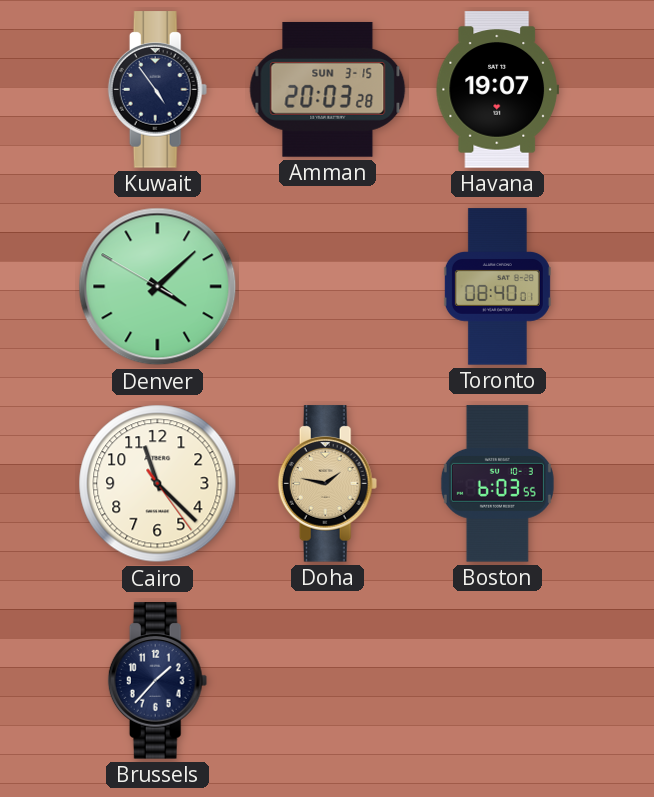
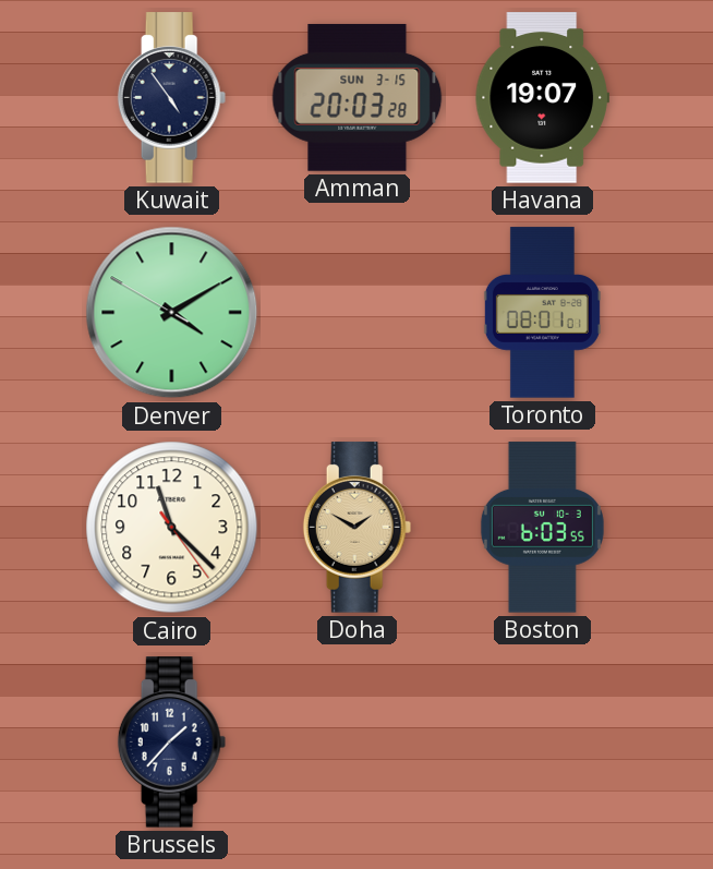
Denver: 4:07 -> 4:09
Toronto: 08:40 -> 08:01
Doha: 1:47 -> 1:50
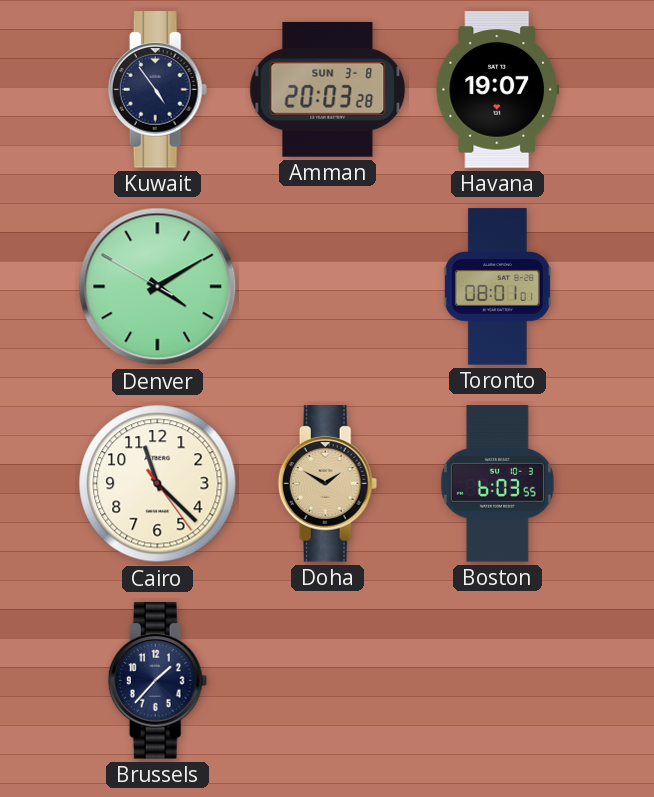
Amman date: SUN 3-15 -> SUN 3-8
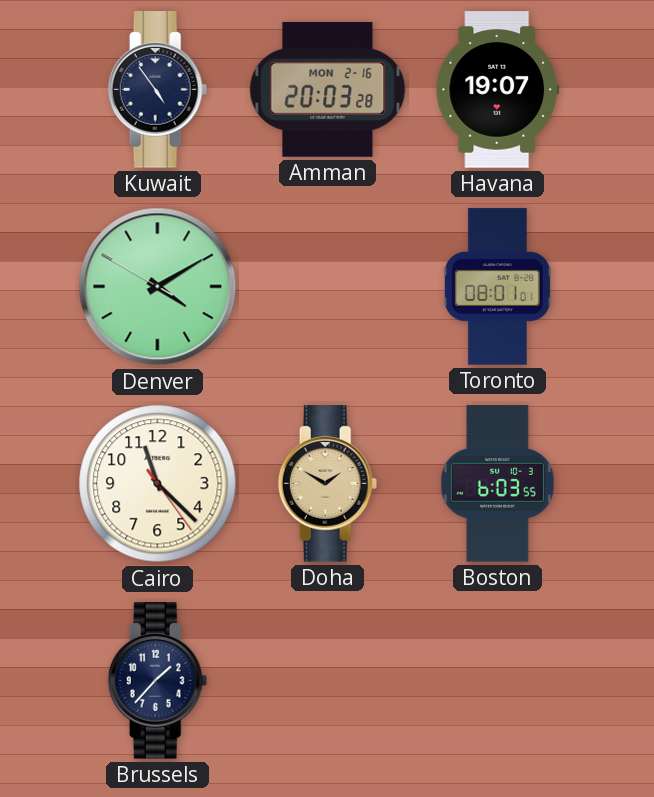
Amman date: SUN 3-8 -> MON 2-16
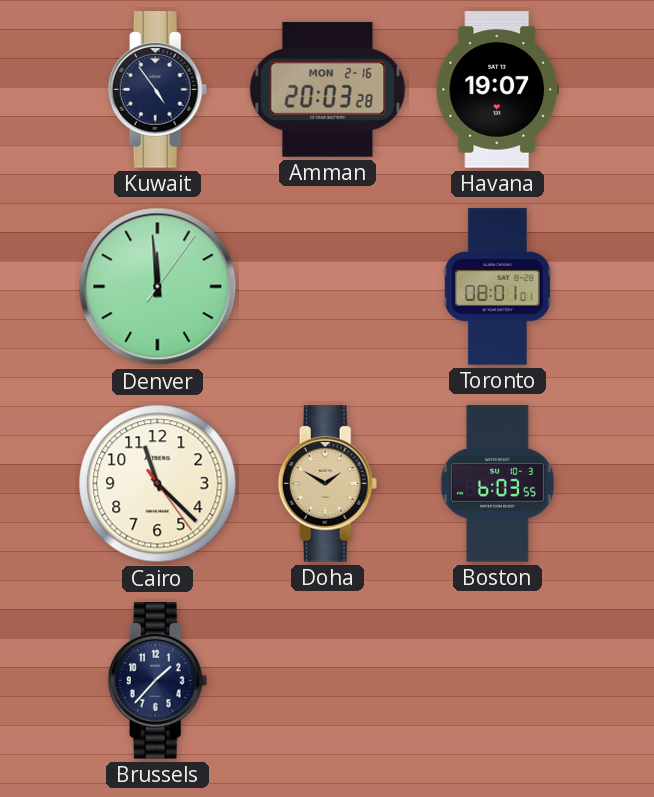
Denver: 4:09 -> 11:59
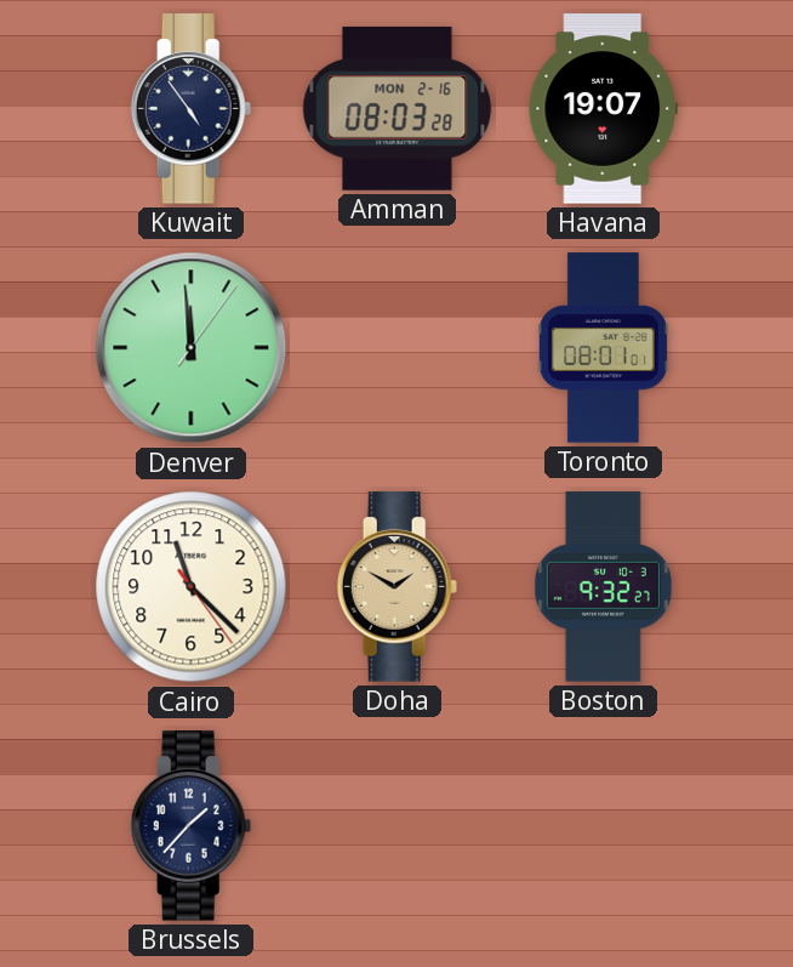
Amman: 20:03 -> 08:03
Boston: 6:03 -> 9:32
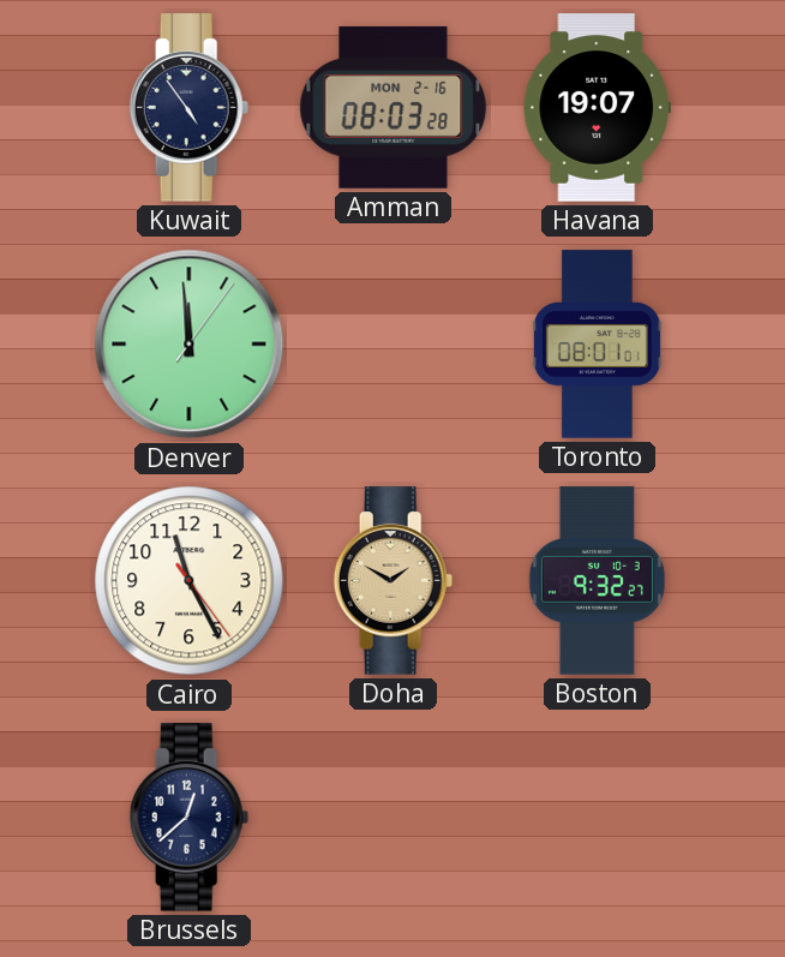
Cairo: 11:22 -> 11:25
Brussels: 1:37 -> 12:38
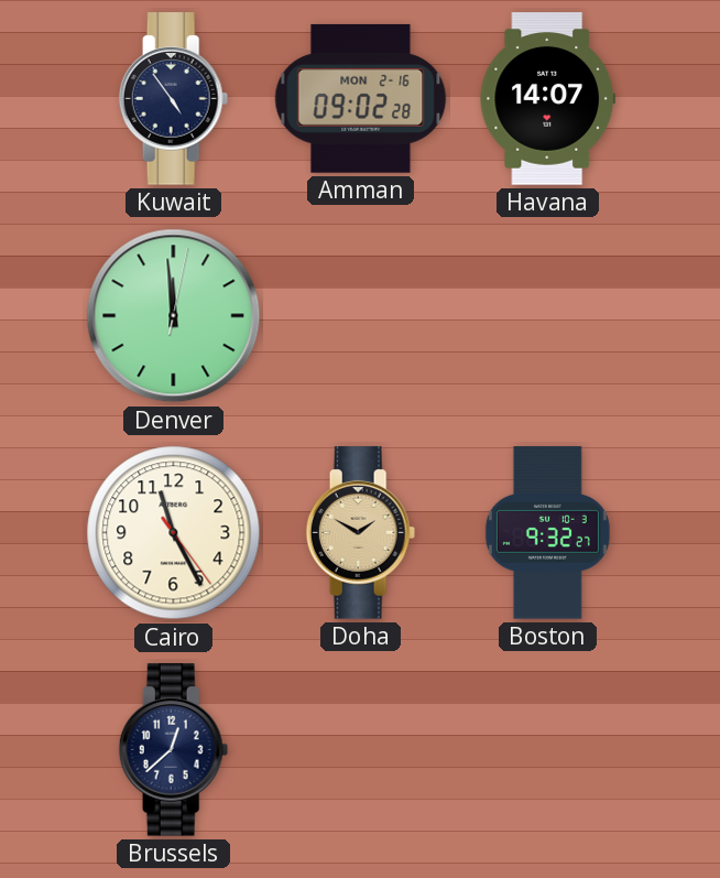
Amman: 08:03 -> 09:02
Havana: 19:07 -> 14:07
Denver: 11:59:06 -> 11:59:02
Toronto: 08:01 -> none
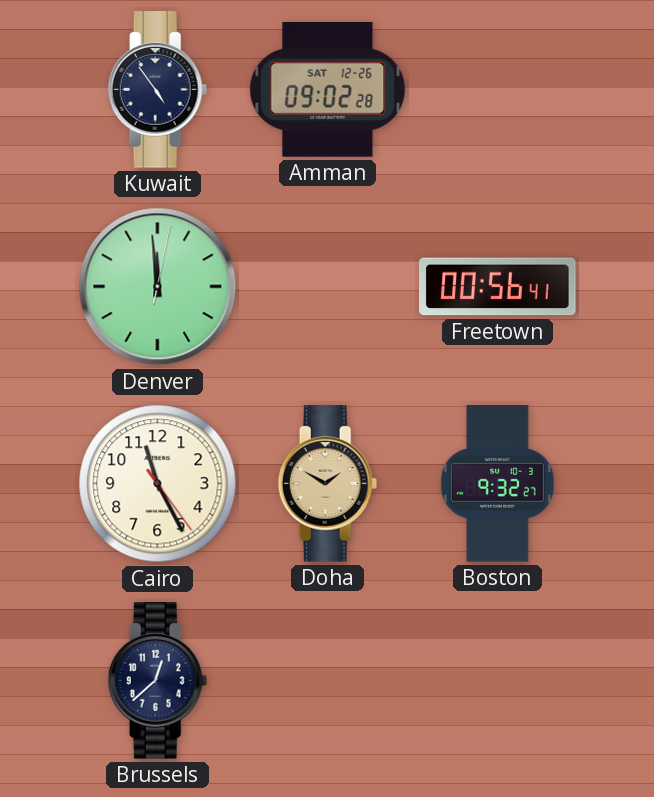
Amman date: MON 2-16 -> SAT 12-26
Havana: 14:07 -> none
Freetown: none -> 00:56
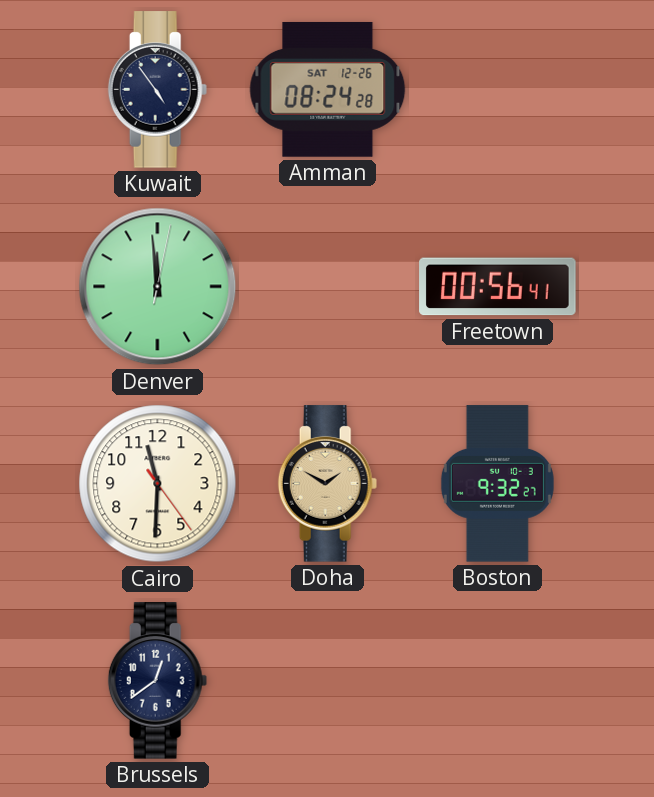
Amman: 09:02 -> 08:24
Cairo: 11:25 -> 11:30
Brussels: 12:38 -> 12:39
